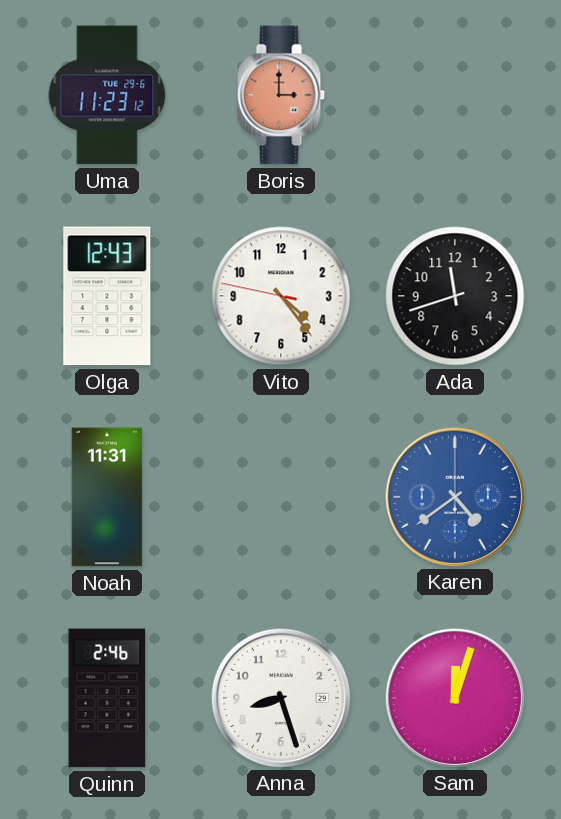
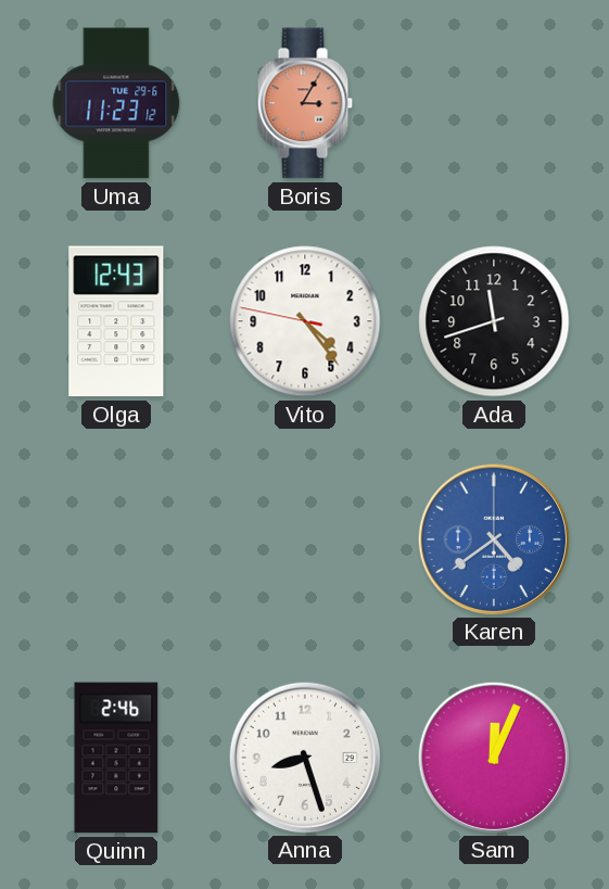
Boris: 3:00 -> 3:05
Noah: 11:31 -> none
Sam: 12:03 -> 12:04
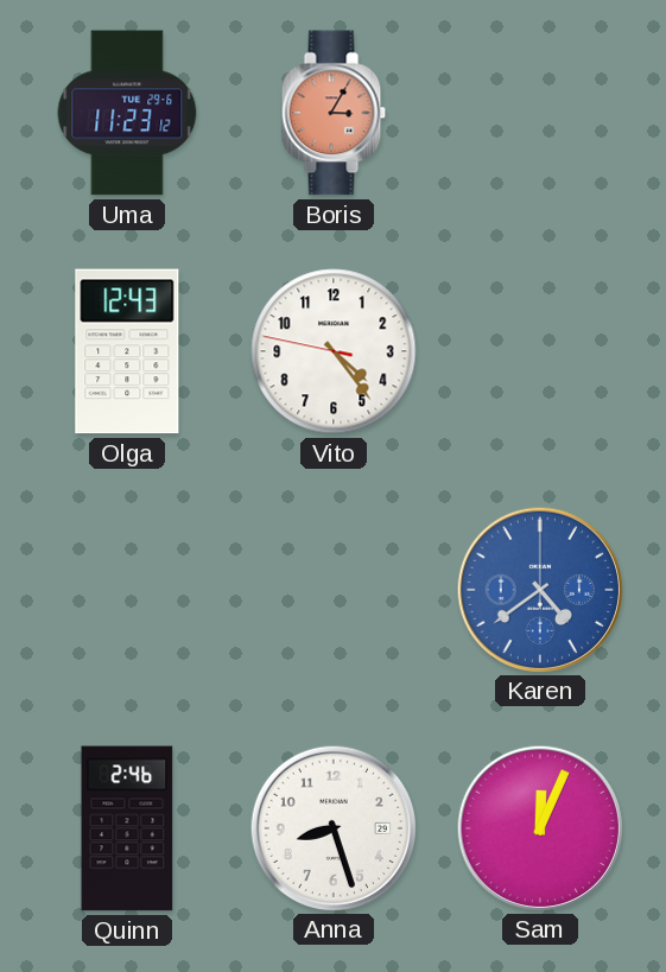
Ada: 11:42 -> none
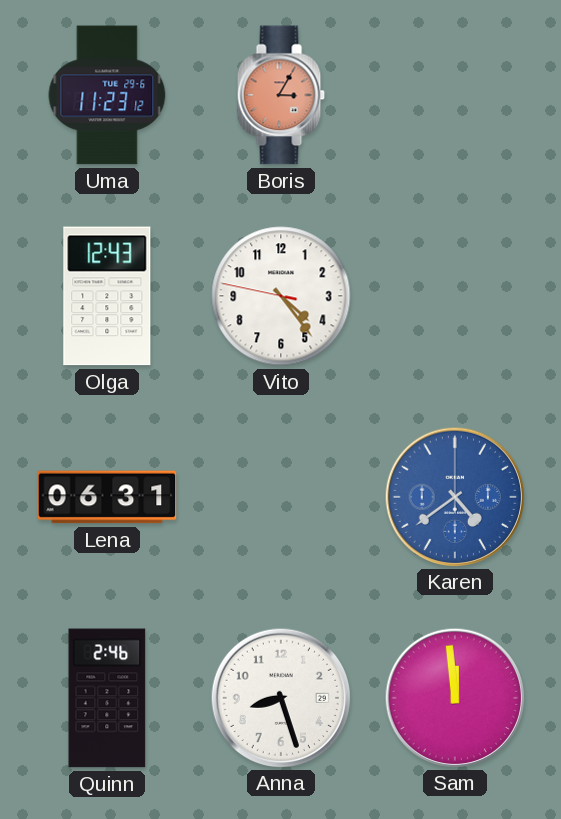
Lena: none -> 06:31
Sam: 12:04 -> 11:59
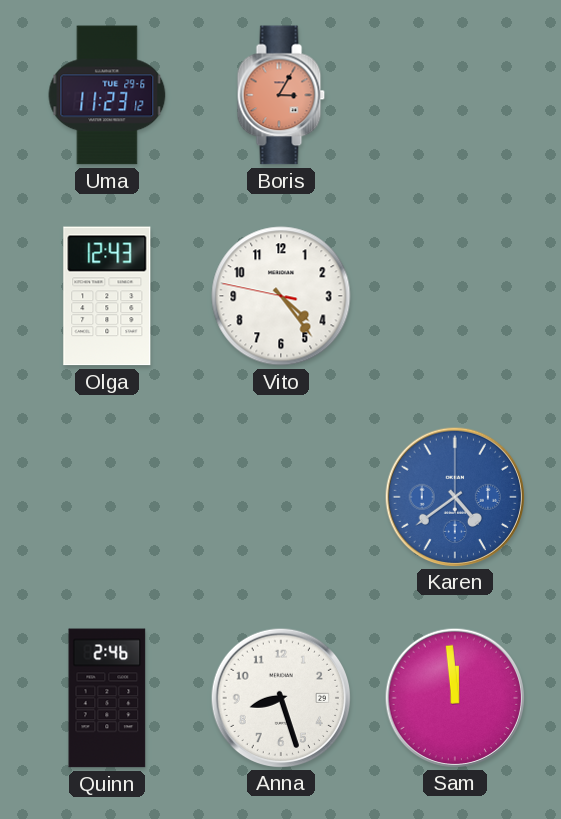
Lena: 06:31 -> none
